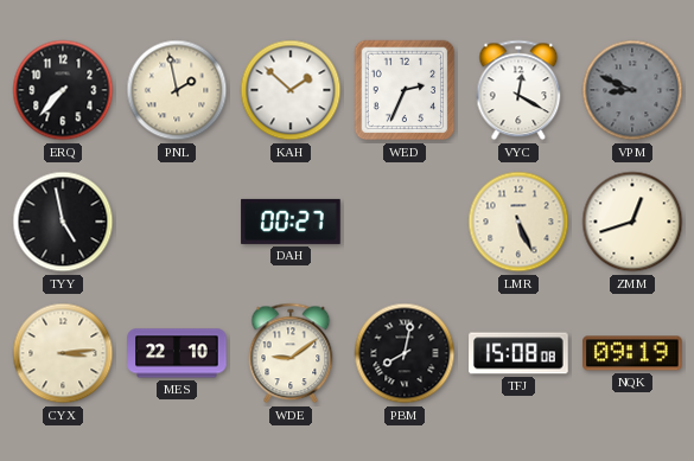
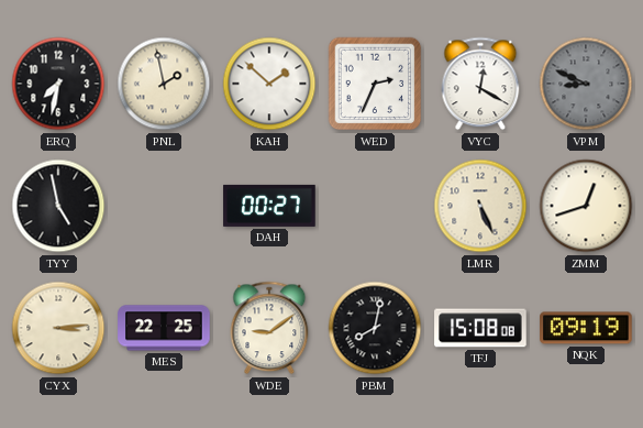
ERQ: 7:37 -> 7:32
MES: 22:10 -> 22:25
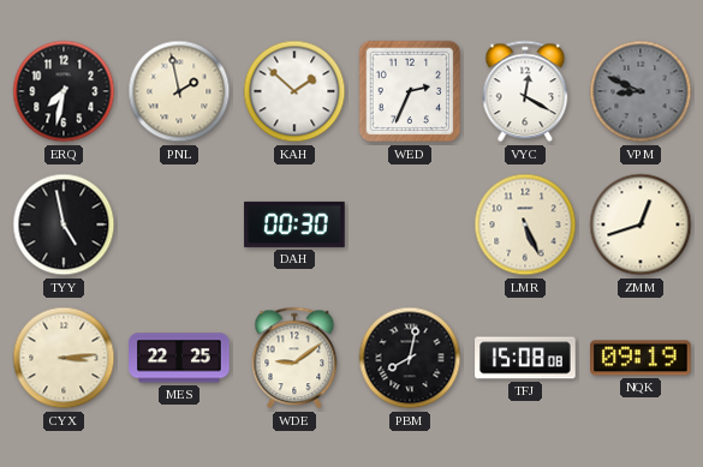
DAH: 00:27 -> 00:30
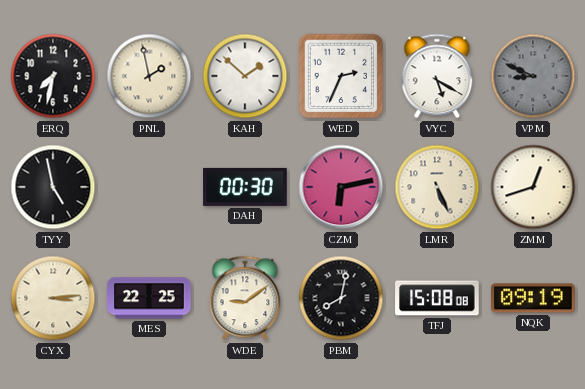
VYC: 12:20 -> 5:20
CZM: none -> 6:13
